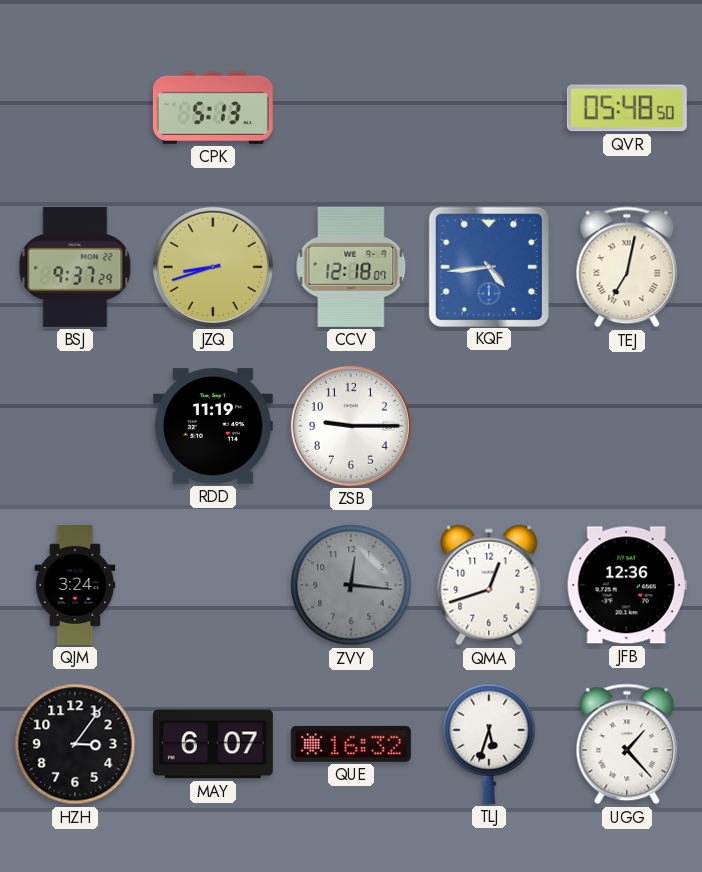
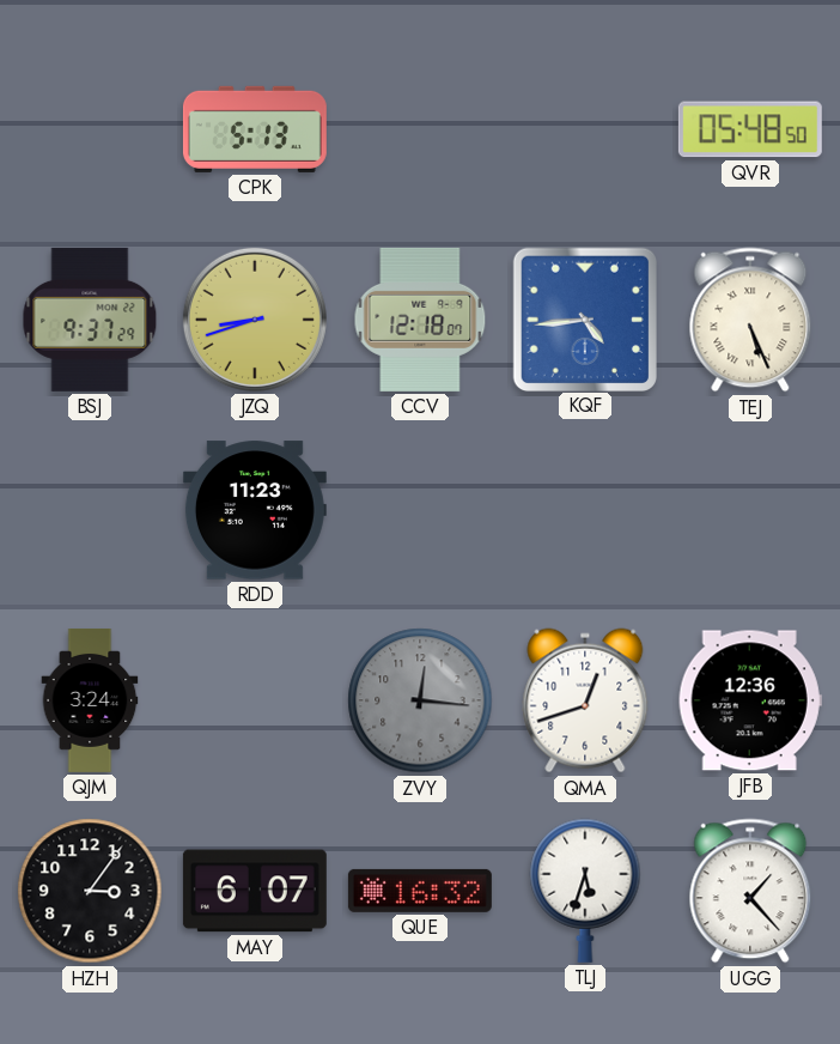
TEJ: 7:02 -> 5:26
RDD: 11:19 -> 11:23
ZSB: 9:15 -> none
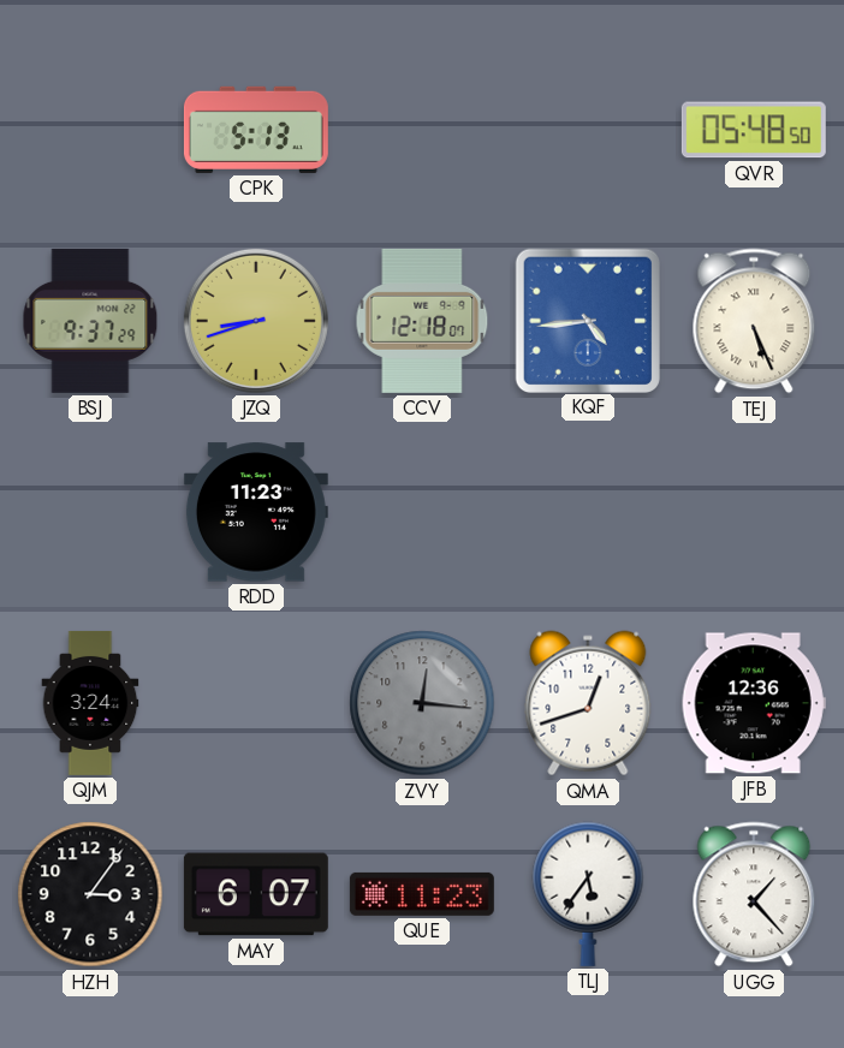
QUE: 16:32 -> 11:23
TLJ: 5:33 -> 5:36
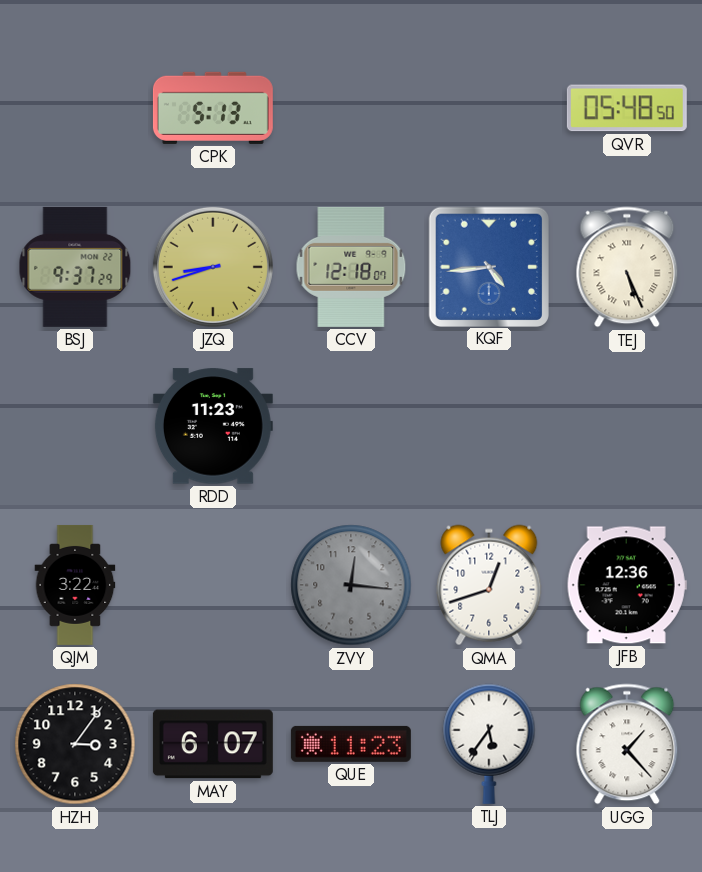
QJM: 3:24 -> 3:22
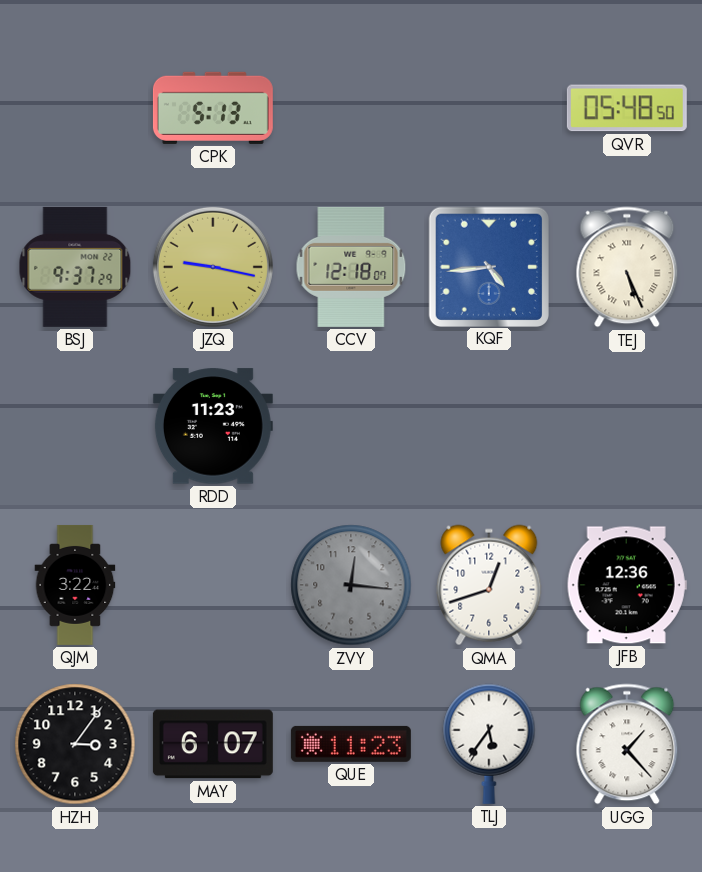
JZQ: 8:42 -> 9:17
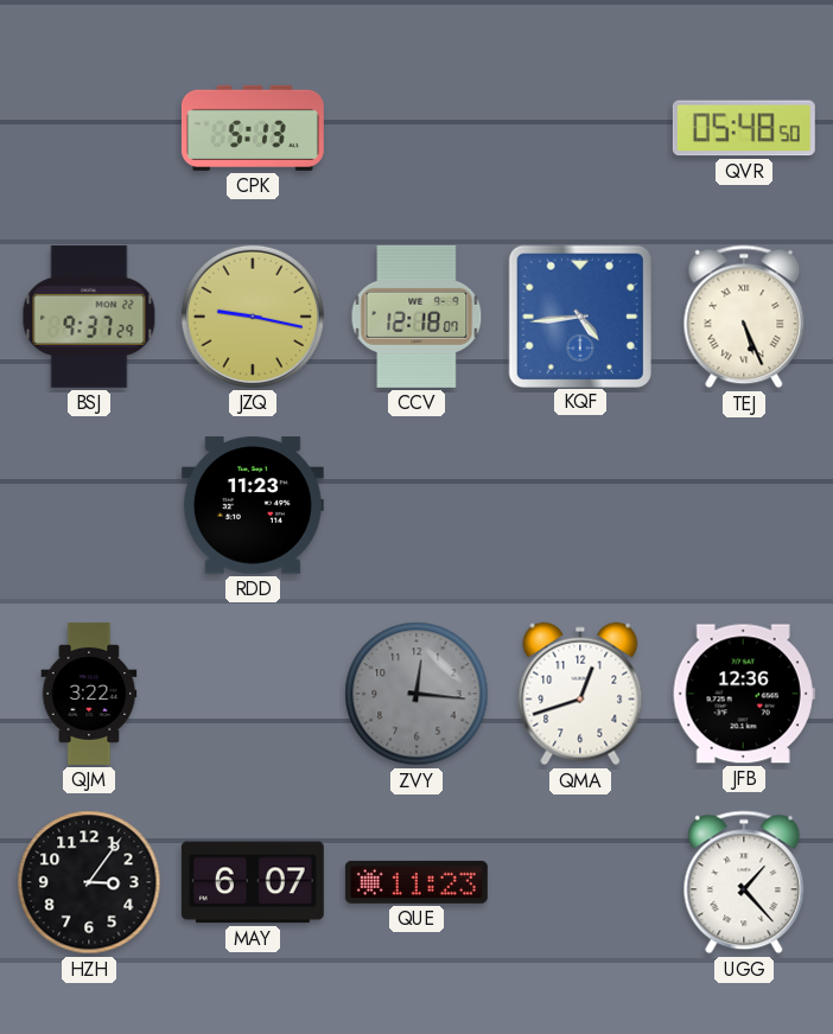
TLJ: 5:36 -> none
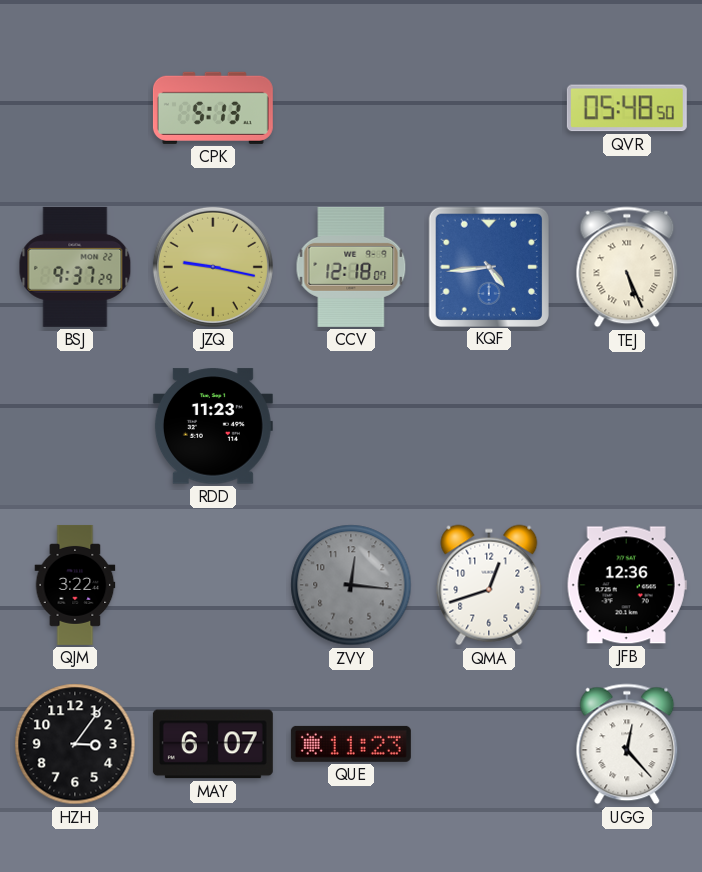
UGG: 1:23 -> 12:23
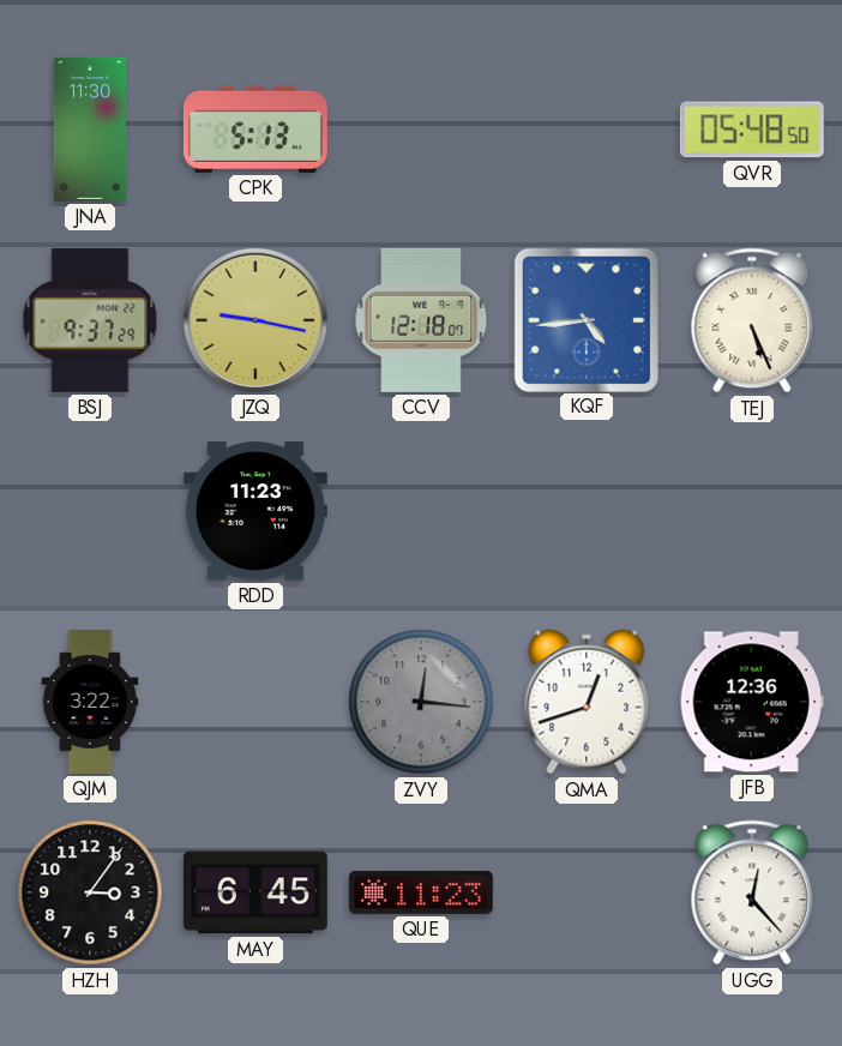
JNA: none -> 11:30
MAY: 6:07 -> 6:45
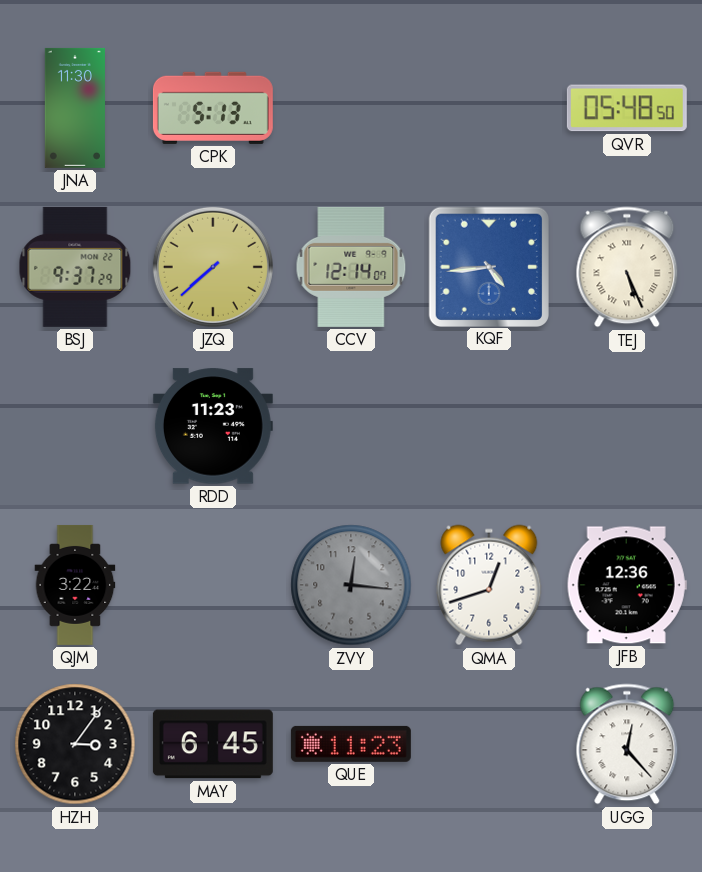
JZQ: 9:17 -> 7:38
CCV: 12:18 -> 12:14
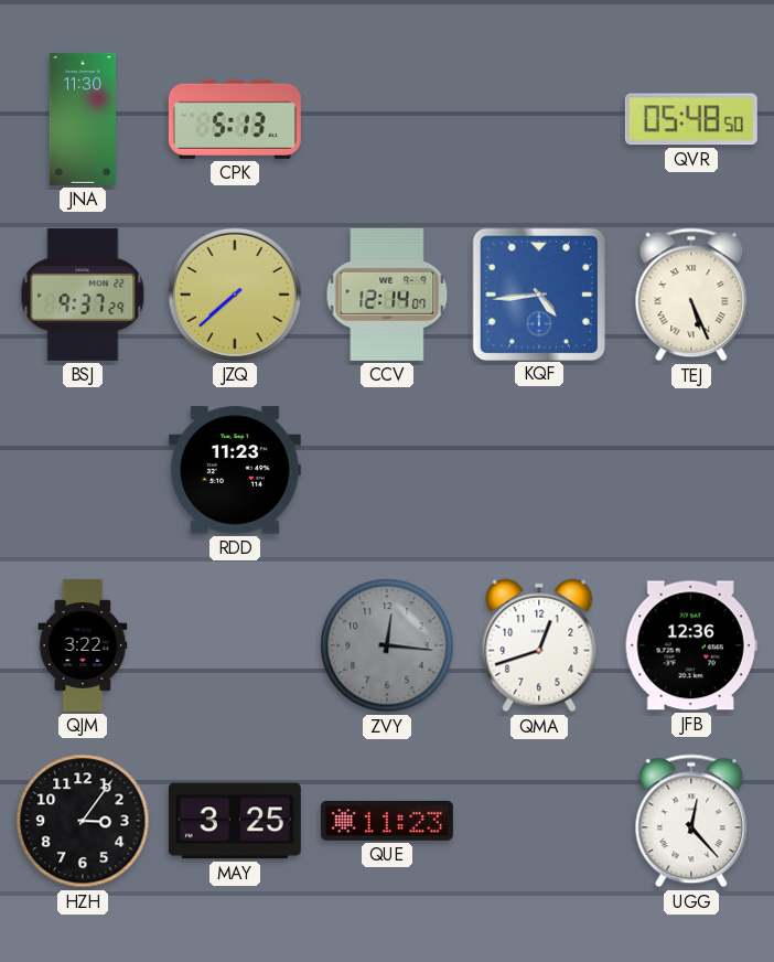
MAY: 6:45 -> 3:25
